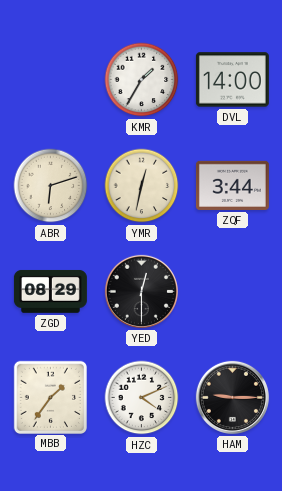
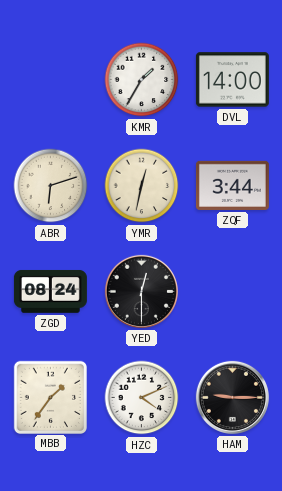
ZGD: 08:29 -> 08:24
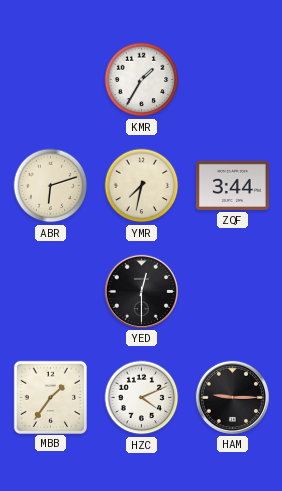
DVL: 14:00 -> none
YMR: 12:32 -> 7:32
ZGD: 08:24 -> none
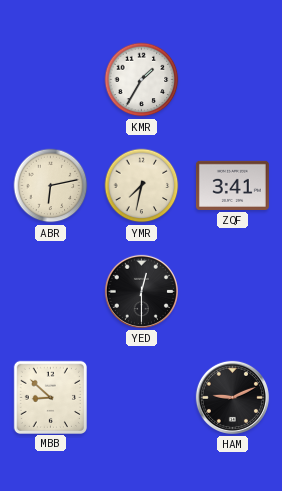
ABR: 6:12 -> 6:13
ZQF: 3:44 -> 3:41
MBB: 1:36 -> 8:52
HZC: 4:11 -> none
HAM: 9:15 -> 9:11
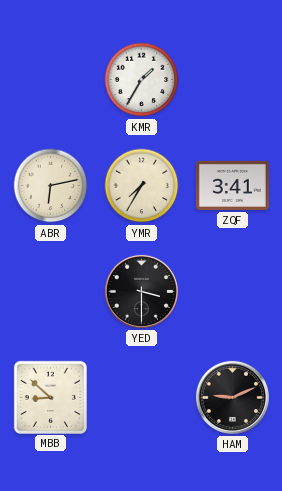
YMR: 7:32 -> 7:35
YED: 12:30 -> 3:30
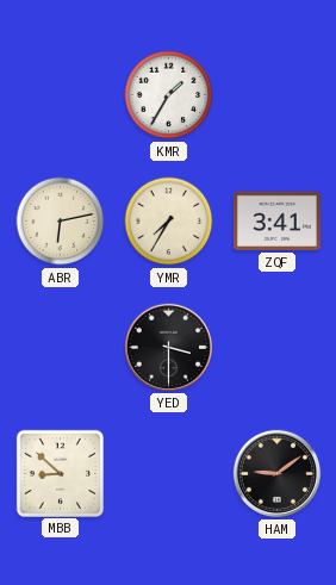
HAM: 9:11 -> 9:09
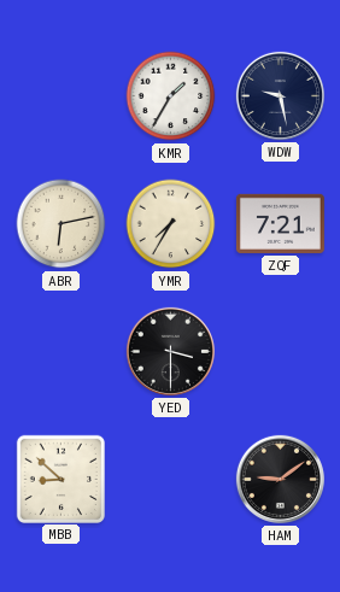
WDW: none -> 9:28
ZQF: 3:41 -> 7:21
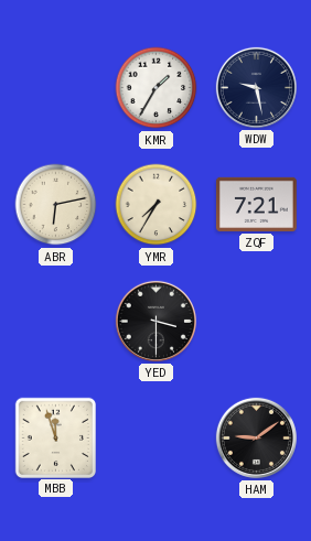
MBB: 8:52 -> 11:57
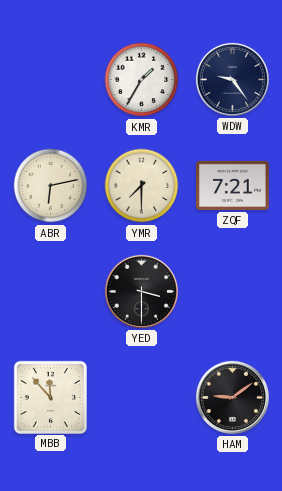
WDW: 9:28 -> 9:24
YMR: 7:35 -> 7:30
MBB: 11:57 -> 11:53
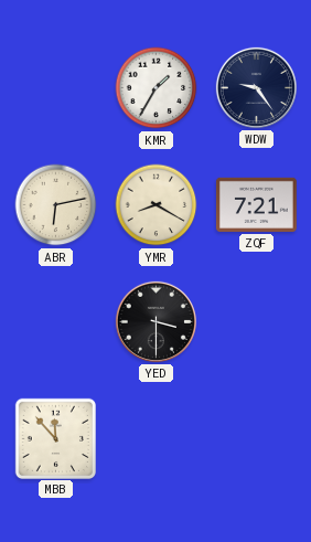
YMR: 7:30 -> 8:20
HAM: 9:09 -> none
